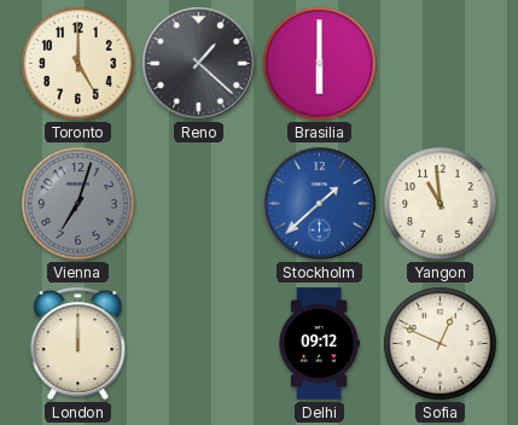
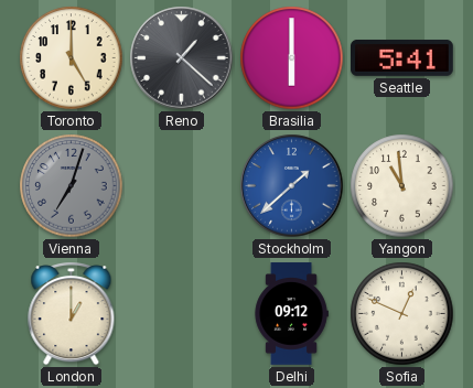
Seattle: none -> 5:41
London: 12:00 -> 1:00
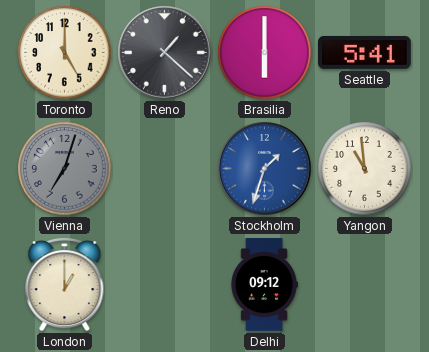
Stockholm: 1:38 -> 1:33
Sofia: 12:49 -> none
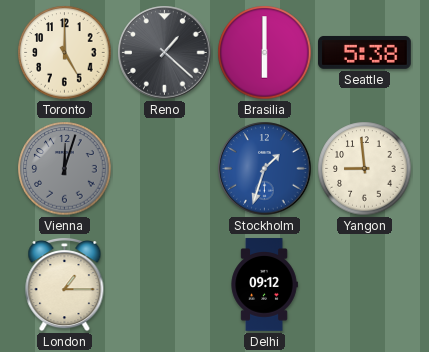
Seattle: 5:41 -> 5:38
Vienna: 7:03 -> 12:03
Yangon: 10:59 -> 8:59
London: 1:00 -> 1:15
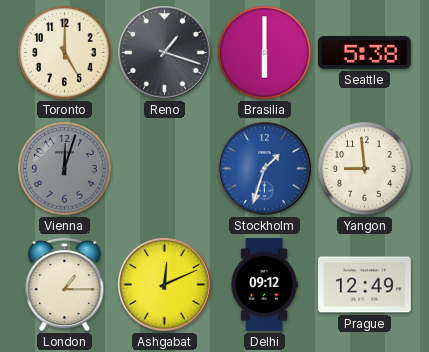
Reno: 1:22 -> 1:18
Ashgabat: none -> 12:11
Prague: none -> 12:49
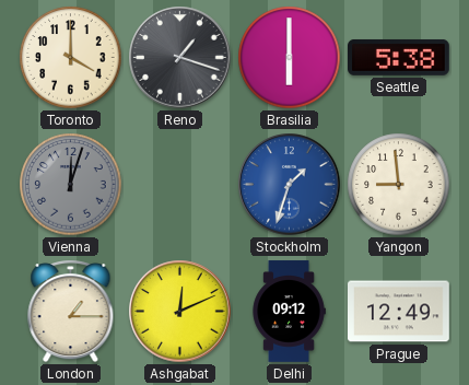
Toronto: 5:00 -> 4:00
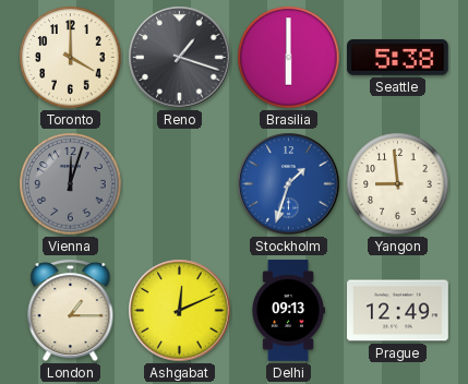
Delhi: 09:12 -> 09:13
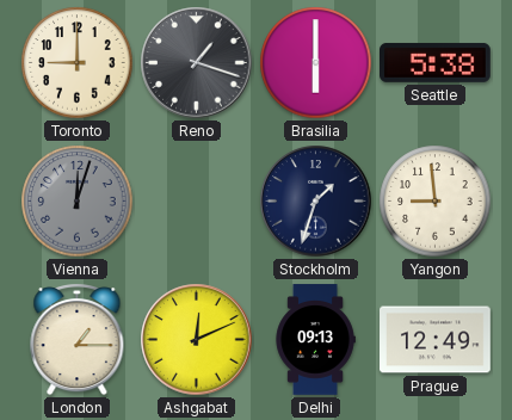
Toronto: 4:00 -> 9:00
Stockholm dial: blue -> navy
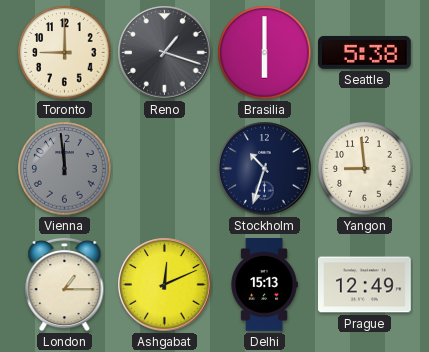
Vienna: 12:03 -> 11:59
Stockholm: 1:33 -> 10:33
Delhi: 09:13 -> 15:13
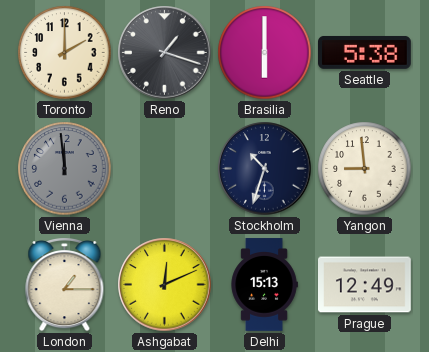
Toronto: 9:00 -> 2:00
